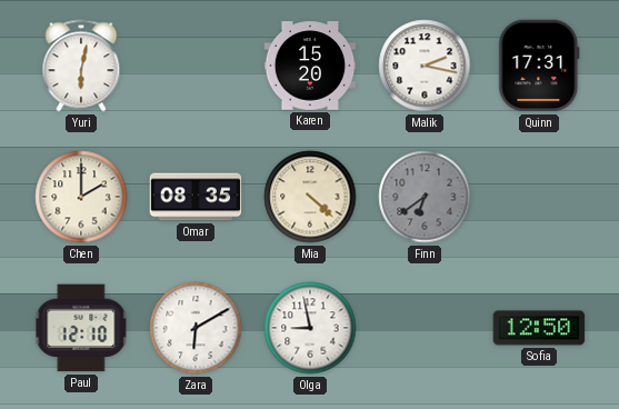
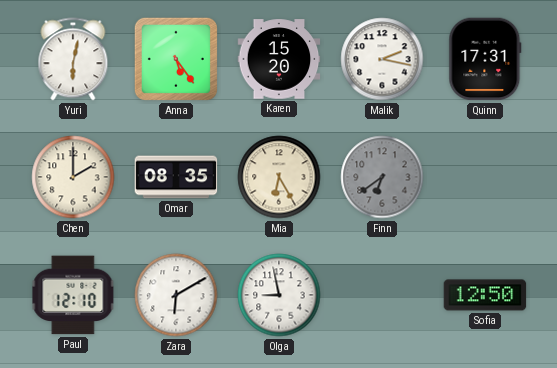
Anna: none -> 5:24
Mia: 4:22 -> 6:25
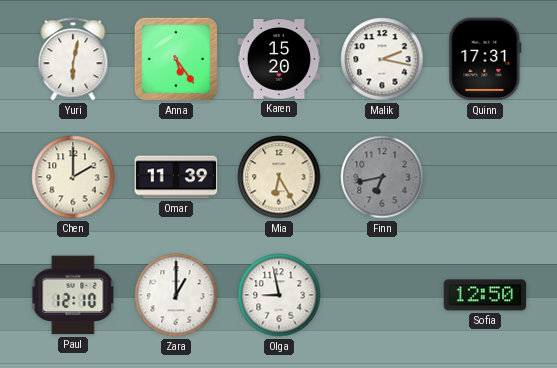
Omar: 08:35 -> 11:39
Finn: 6:39 -> 6:43
Zara: 6:10 -> 1:00
